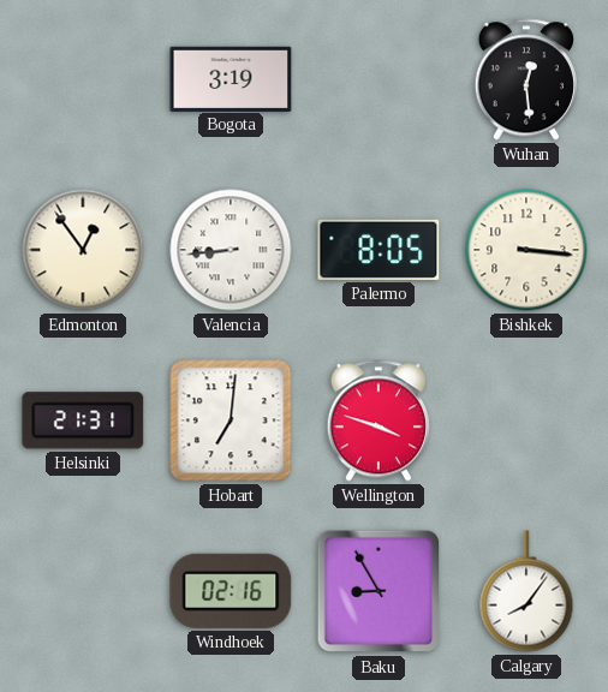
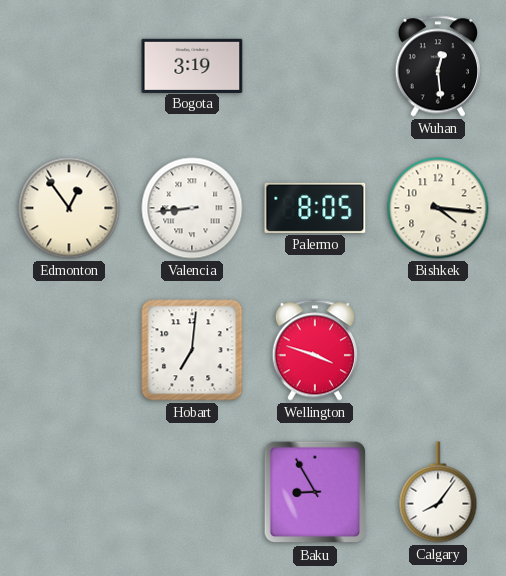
Bishkek: 3:16 -> 4:16
Helsinki: 21:31 -> none
Windhoek: 02:16 -> none
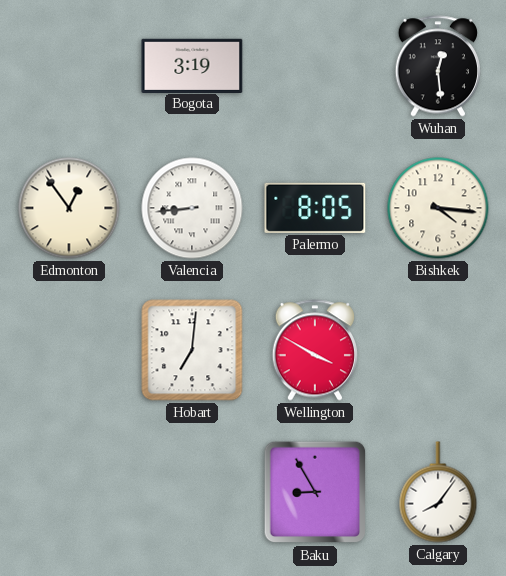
Wellington: 3:48 -> 3:50
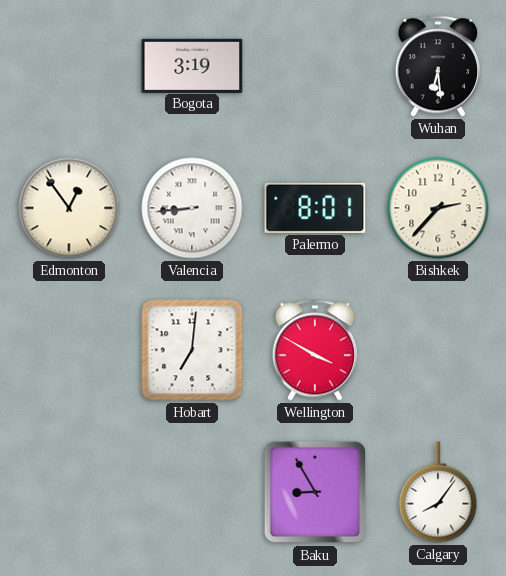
Wuhan: 12:29 -> 6:29
Palermo: 8:05 -> 8:01
Bishkek: 4:16 -> 2:37
